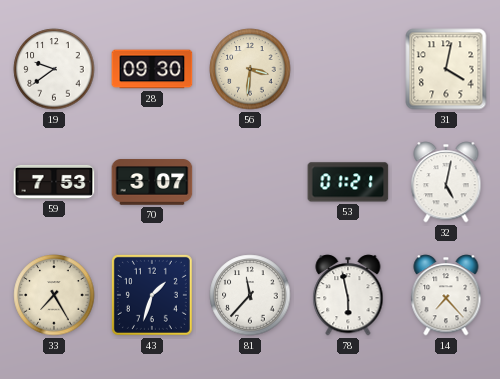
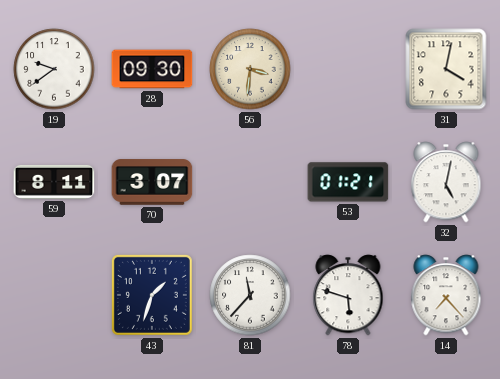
59: 7:53 -> 8:11
33: 7:25 -> none
78: 5:58 -> 5:48
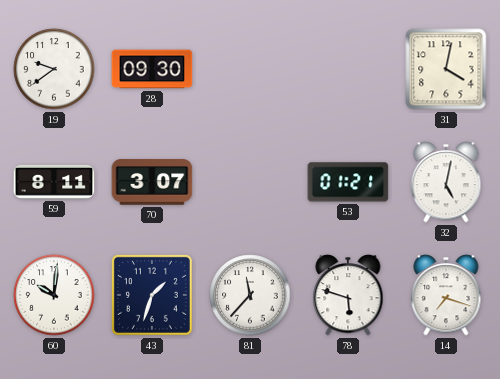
56: 3:31 -> none
60: none -> 10:01
14: 7:23 -> 7:18
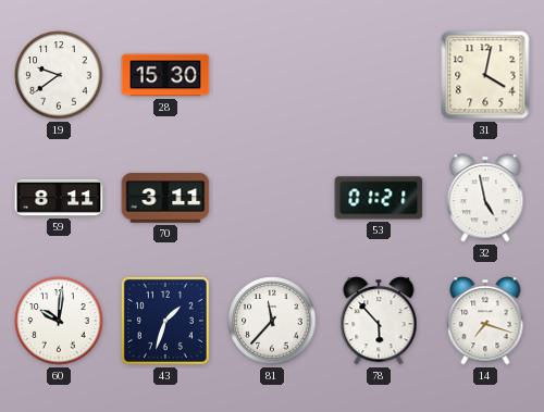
28: 09:30 -> 15:30
70: 3:07 -> 3:11
32: 5:02 -> 4:58
78: 5:48 -> 5:53
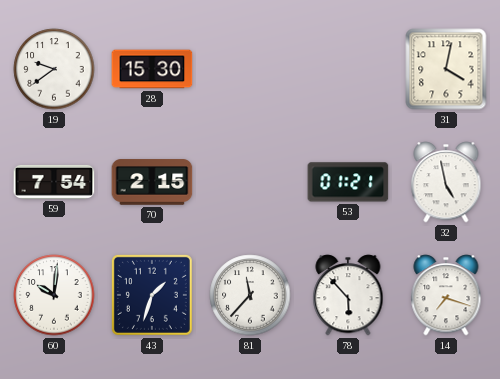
59: 8:11 -> 7:54
70: 3:11 -> 2:15
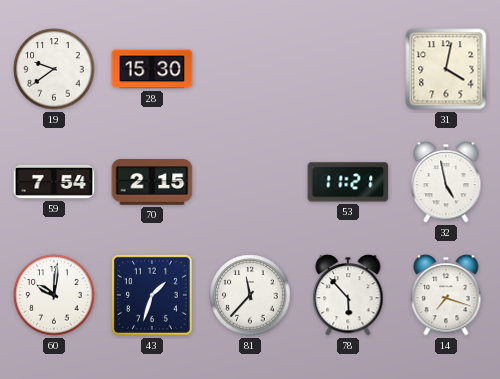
53: 01:21 -> 11:21
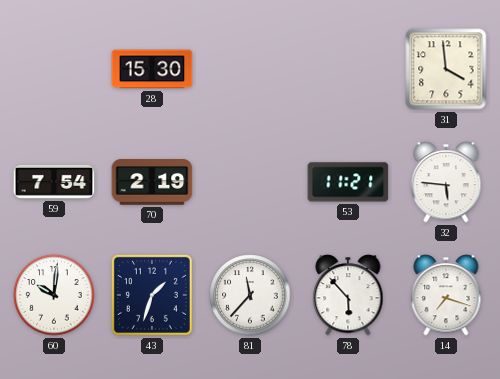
19: 9:39 -> none
31: 4:02 -> 3:59
70: 2:15 -> 2:19
32: 4:58 -> 5:46
